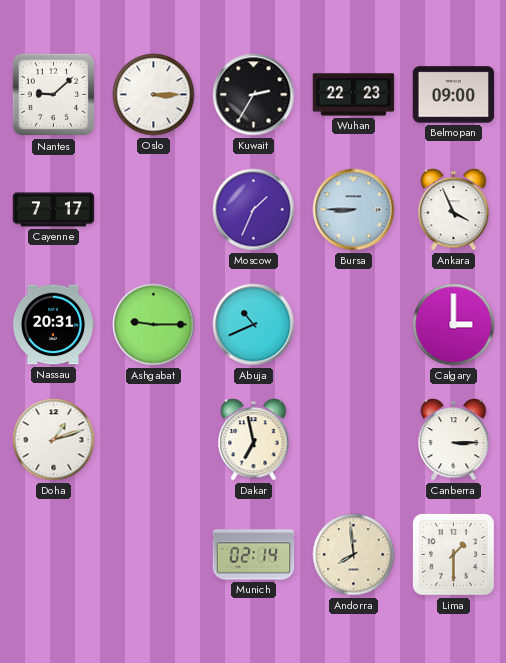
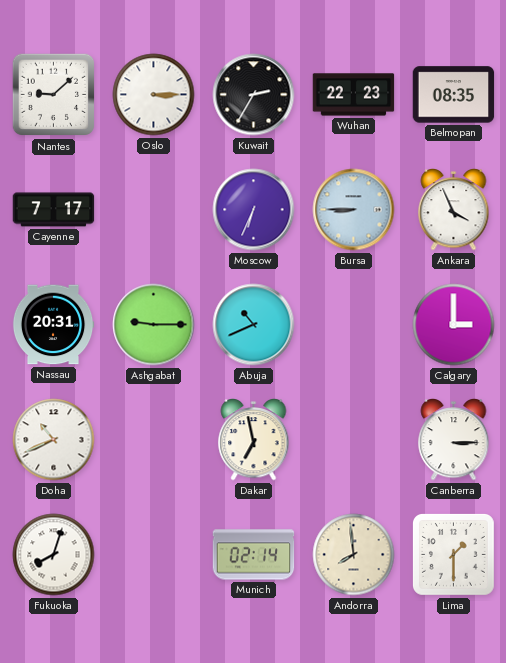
Belmopan: 09:00 -> 08:35
Moscow: 1:34 -> 6:34
Doha: 1:12 -> 10:41
Fukuoka: none -> 8:03
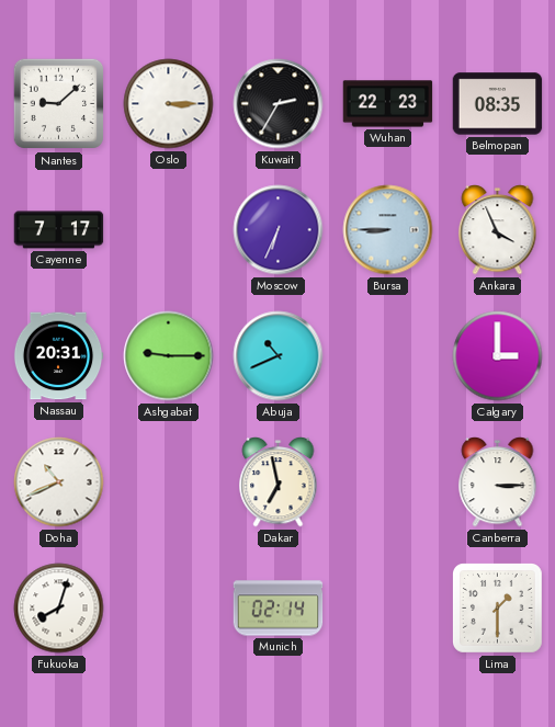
Andorra: 7:59 -> none
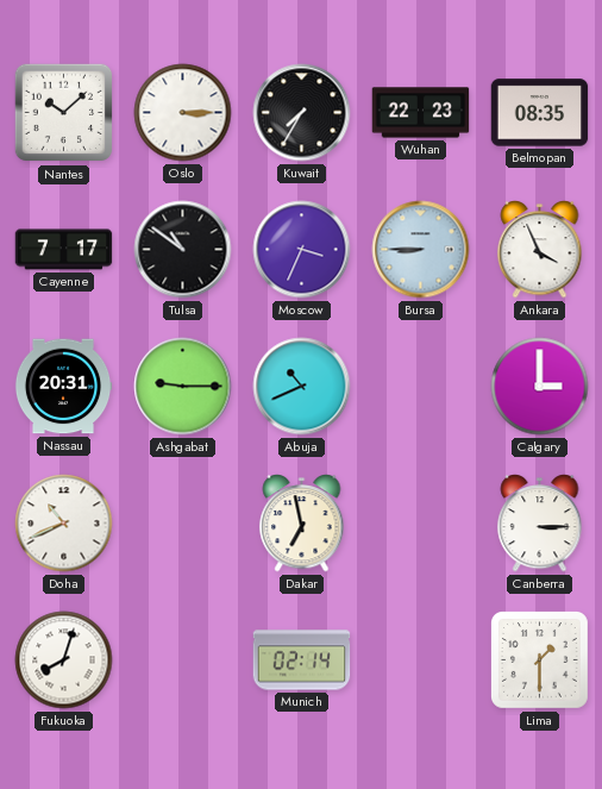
Nantes: 9:08 -> 10:08
Kuwait: 2:35 -> 7:35
Tulsa: none -> 10:51
Moscow: 6:34 -> 3:34
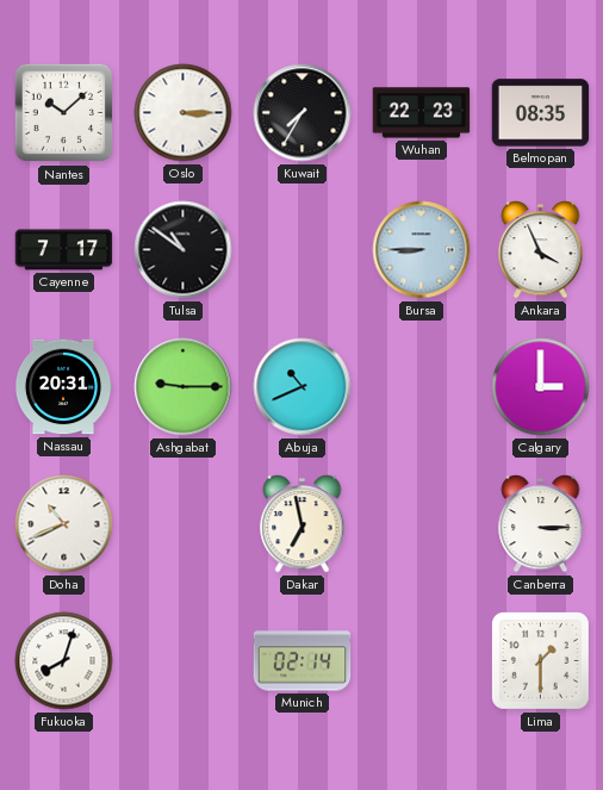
Moscow: 3:34 -> none
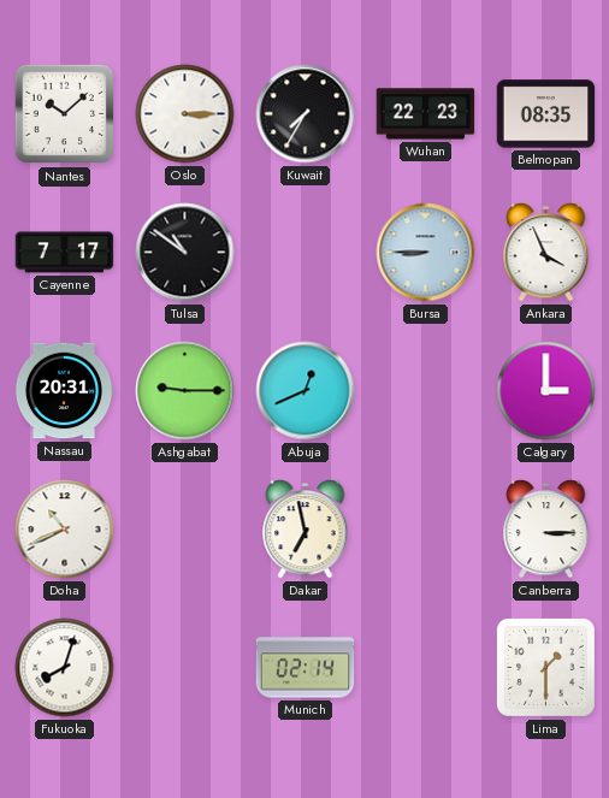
Abuja: 10:41 -> 12:41
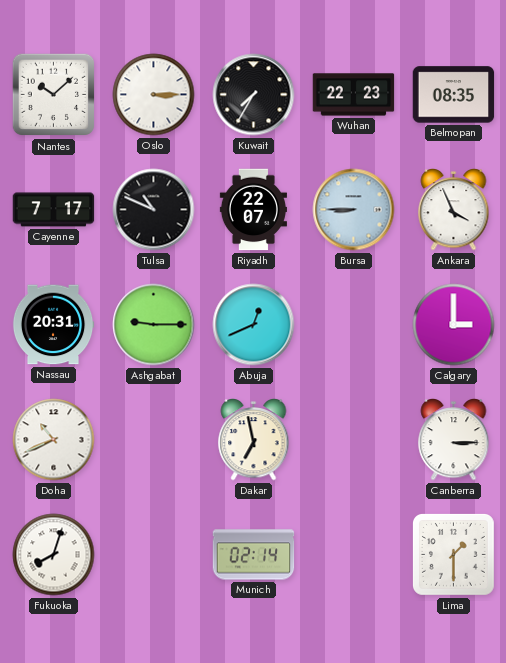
Tulsa: 10:51 -> 10:49
Riyadh: none -> 22:07
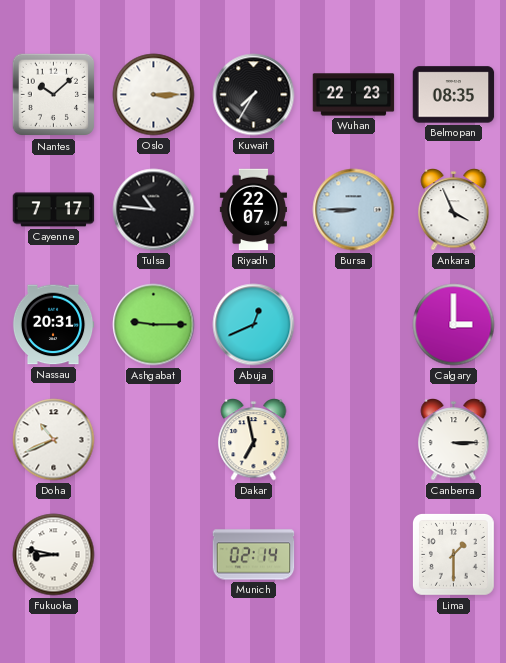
Tulsa: 10:49 -> 10:46
Fukuoka: 8:03 -> 8:47
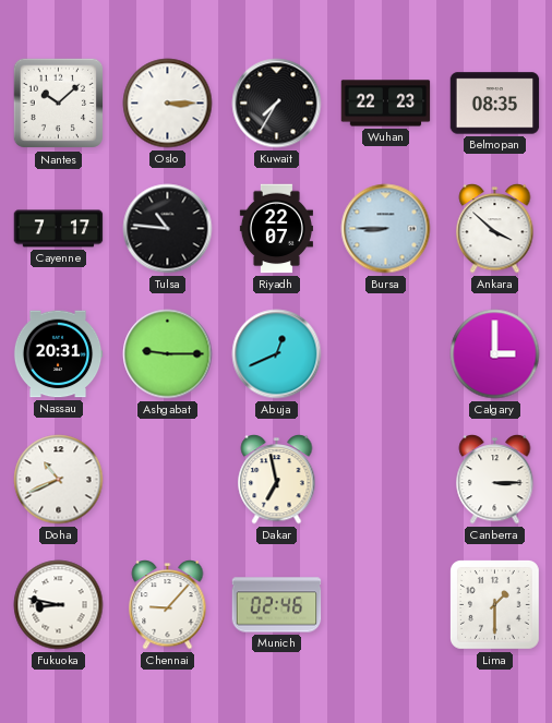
Ankara: 3:56 -> 3:52
Chennai: none -> 9:07
Munich: 02:14 -> 02:46
